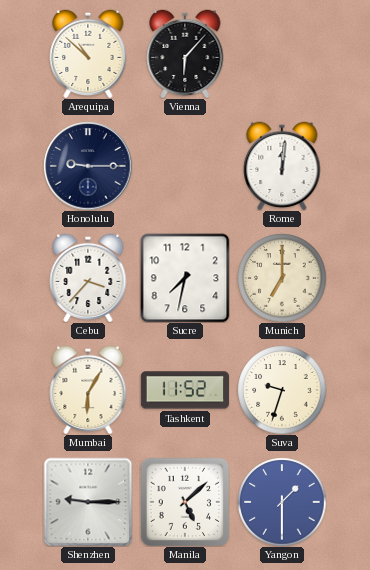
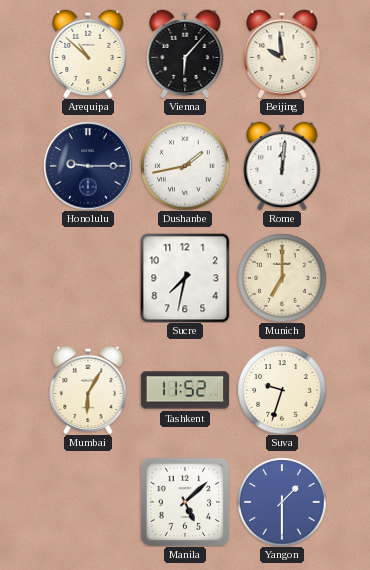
Beijing: none -> 9:59
Dushanbe: none -> 1:43
Cebu: 3:37 -> none
Shenzhen: 9:15 -> none
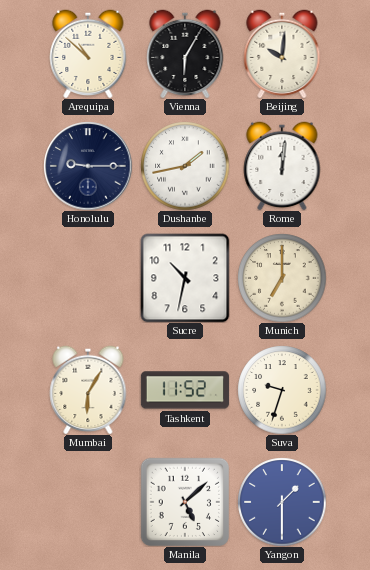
Vienna: 6:07 -> 6:05
Beijing: 9:59 -> 10:01
Sucre: 7:32 -> 10:32
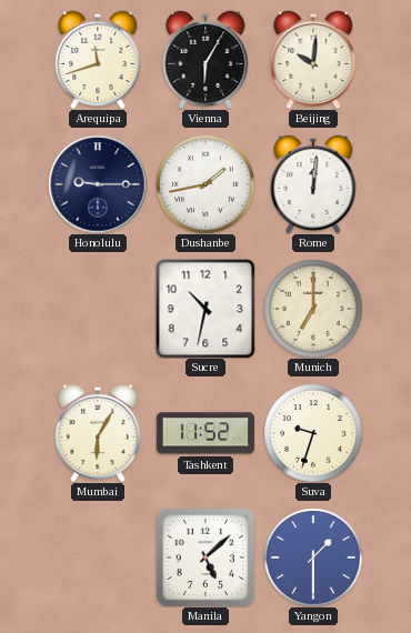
Arequipa: 10:52 -> 11:42
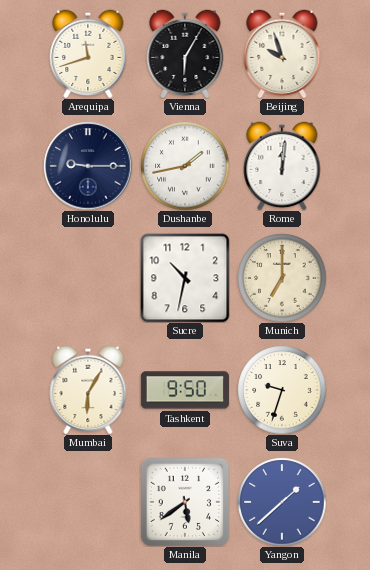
Beijing: 10:01 -> 9:57
Tashkent: 11:52 -> 9:50
Manila: 5:08 -> 5:39
Yangon: 1:30 -> 1:38
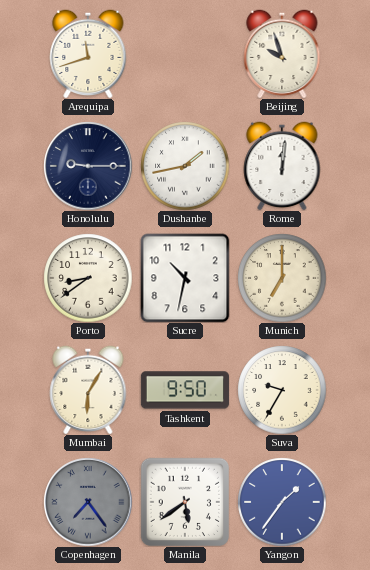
Vienna: 6:05 -> none
Porto: none -> 8:39
Suva: 9:33 -> 9:35
Copenhagen: none -> 7:24
Yangon: 1:38 -> 1:36
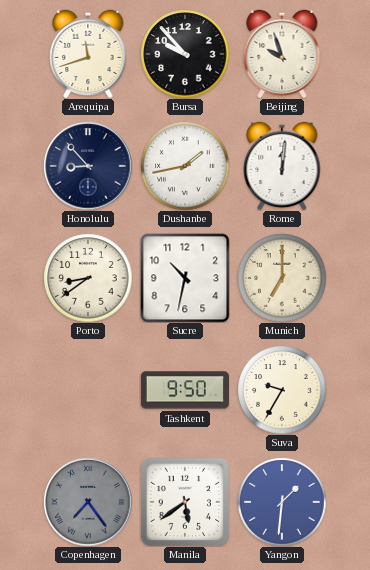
Bursa: none -> 9:53
Honolulu: 9:15 -> 8:53
Mumbai: 6:05 -> none
Yangon: 1:36 -> 1:31
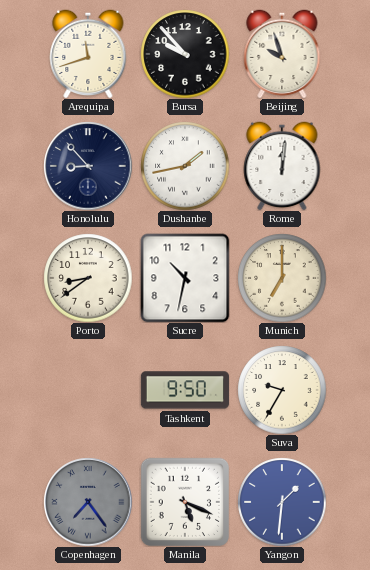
Manila: 5:39 -> 5:19
